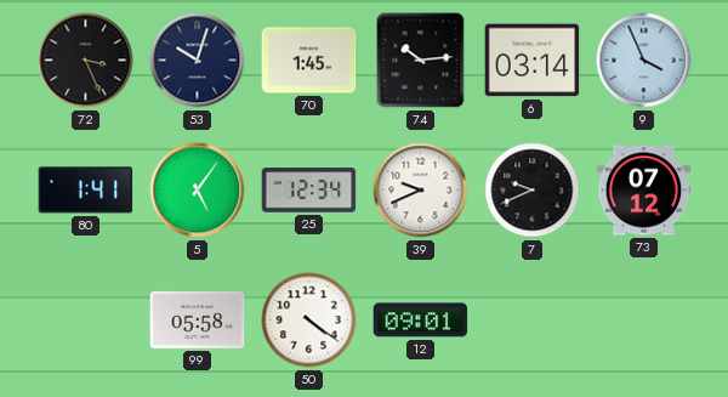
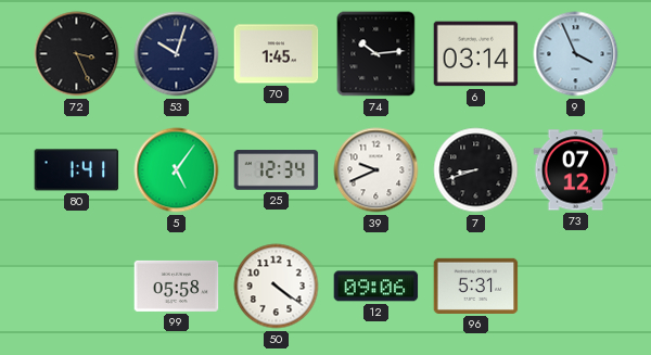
7: 9:41 -> 8:42
12: 09:01 -> 09:06
96: none -> 5:31
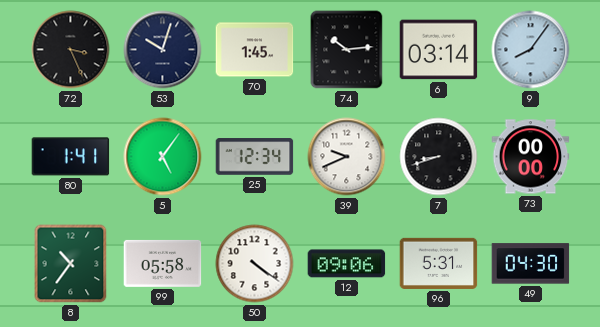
9: 3:56 -> 8:06
73: 07:12 -> 00:00
8: none -> 10:36
49: none -> 04:30
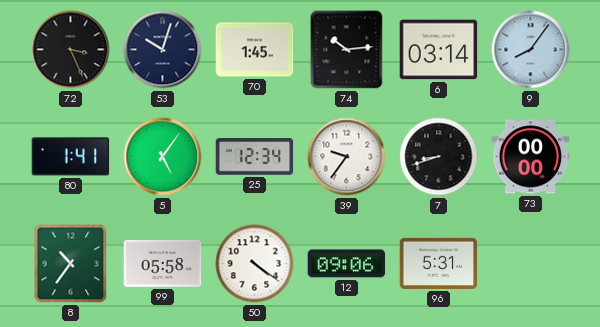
39: 9:41 -> 9:36
49: 04:30 -> none
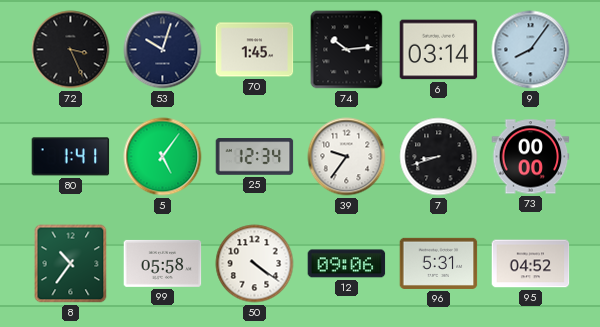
95: none -> 04:52
